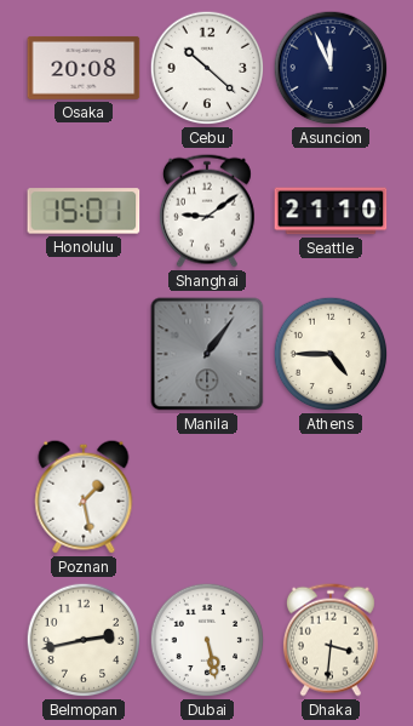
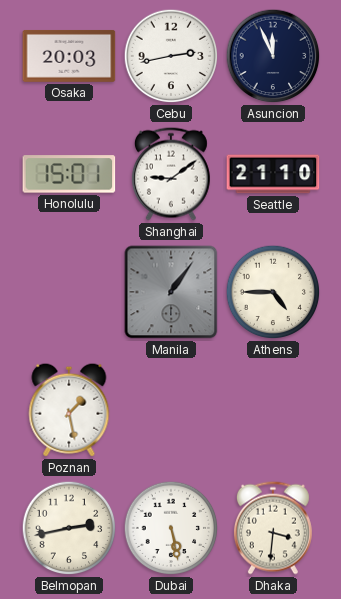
Osaka: 20:08 -> 20:03
Cebu: 10:22 -> 2:43
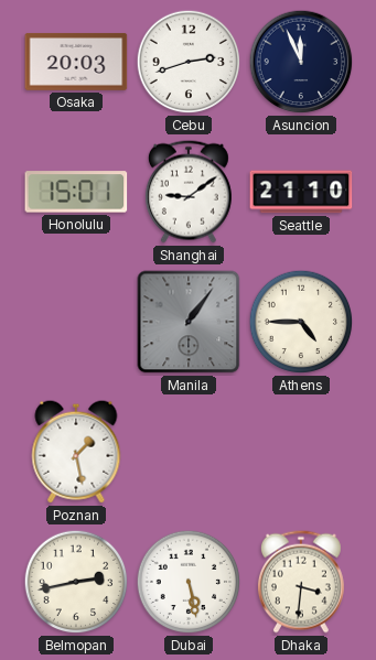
Cebu: 2:43 -> 2:42
